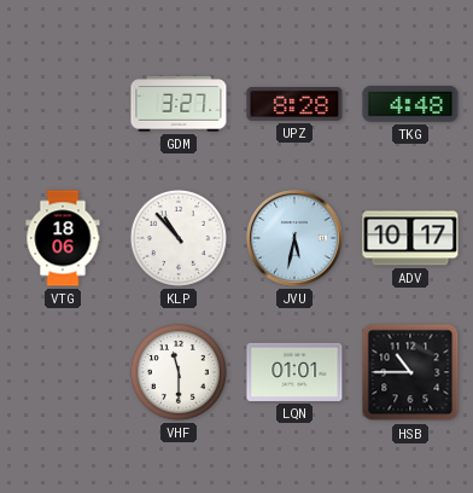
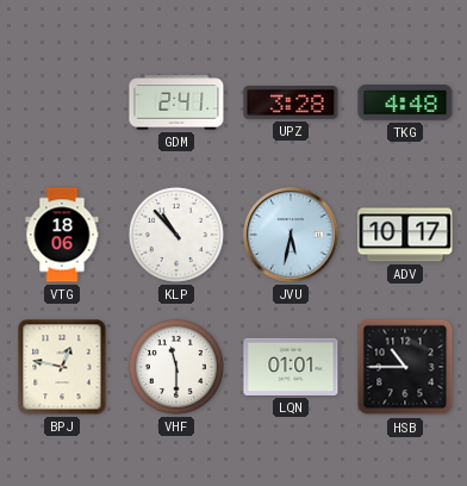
GDM: 3:27 -> 2:41
UPZ: 8:28 -> 3:28
BPJ: none -> 12:47
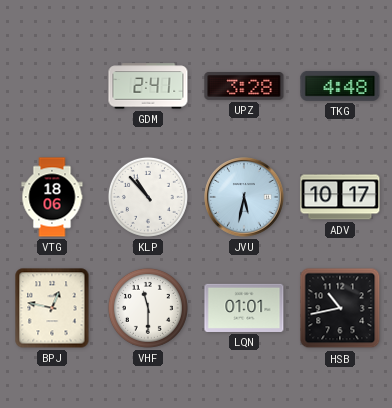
HSB: 10:45 -> 10:43
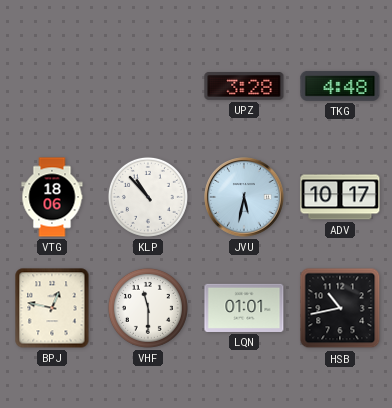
GDM: 2:41 -> none
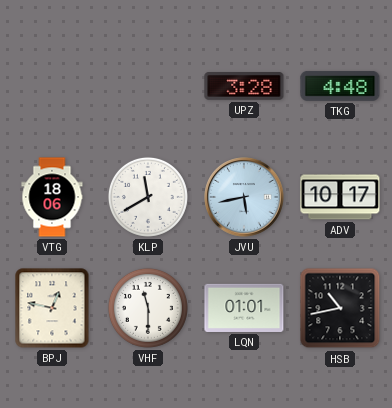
KLP: 10:53 -> 11:40
JVU: 5:32 -> 5:43
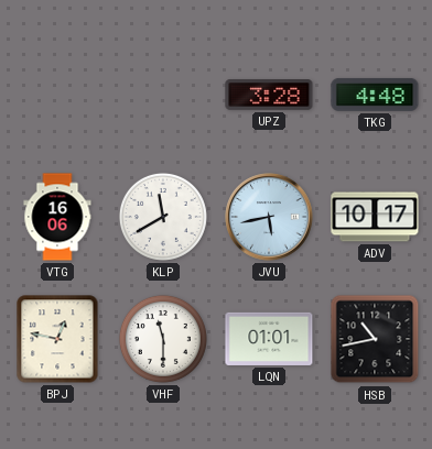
VTG: 18:06 -> 16:06
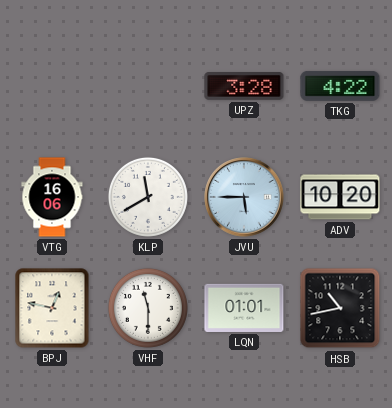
TKG: 4:48 -> 4:22
JVU: 5:43 -> 5:45
ADV: 10:17 -> 10:20
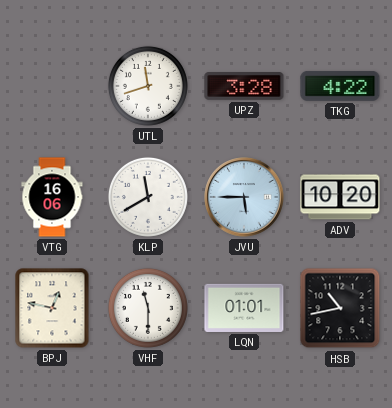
UTL: none -> 11:42
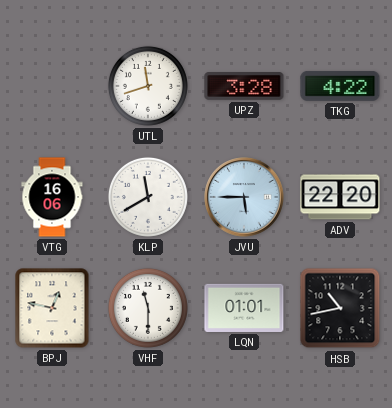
ADV: 10:20 -> 22:20
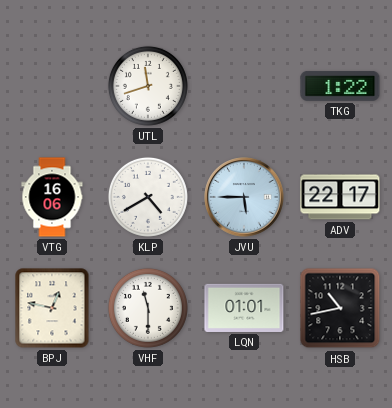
UPZ: 3:28 -> none
TKG: 4:22 -> 1:22
KLP: 11:40 -> 4:40
ADV: 22:20 -> 22:17
